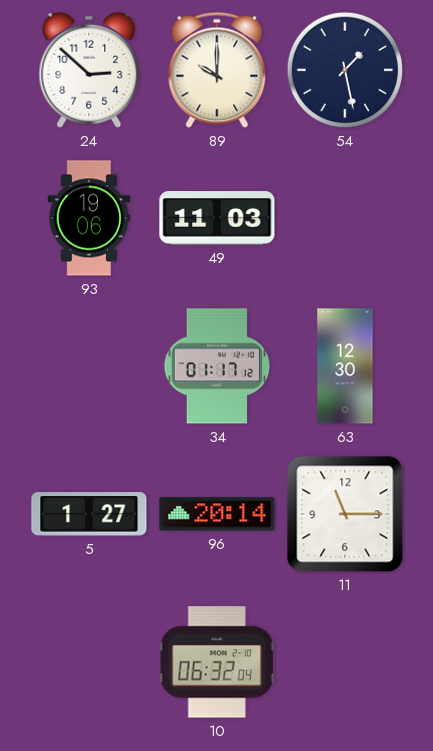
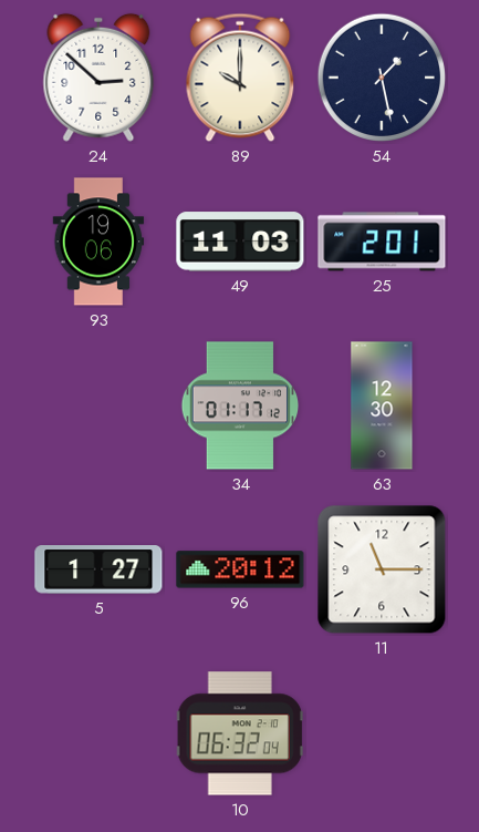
25: none -> 2:01
96: 20:14 -> 20:12
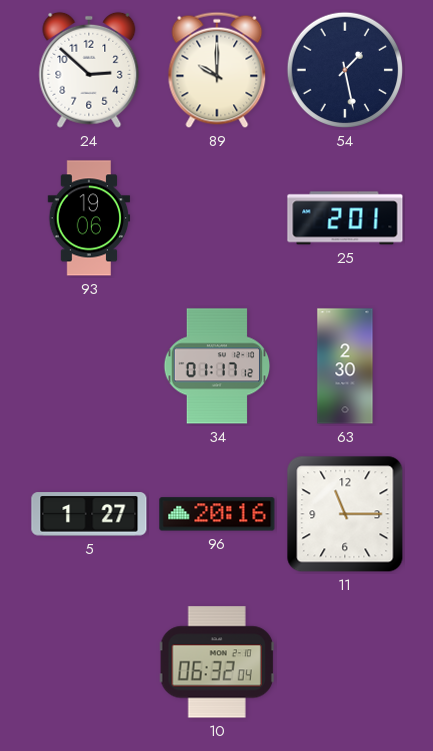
49: 11:03 -> none
63: 12:30 -> 2:30
96: 20:12 -> 20:16
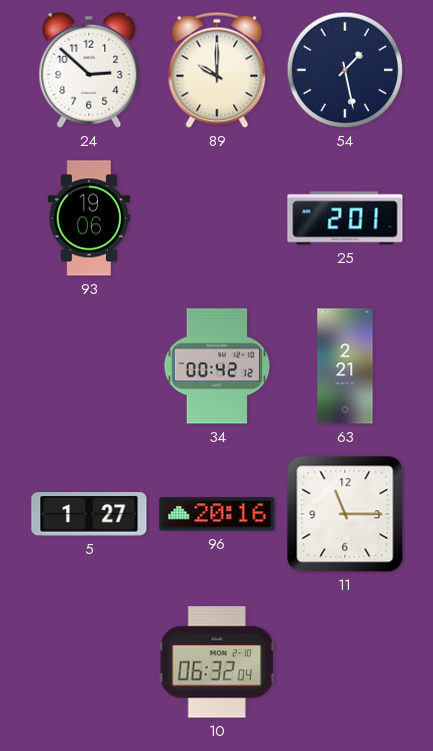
34: 01:17 -> 00:42
63: 2:30 -> 2:21
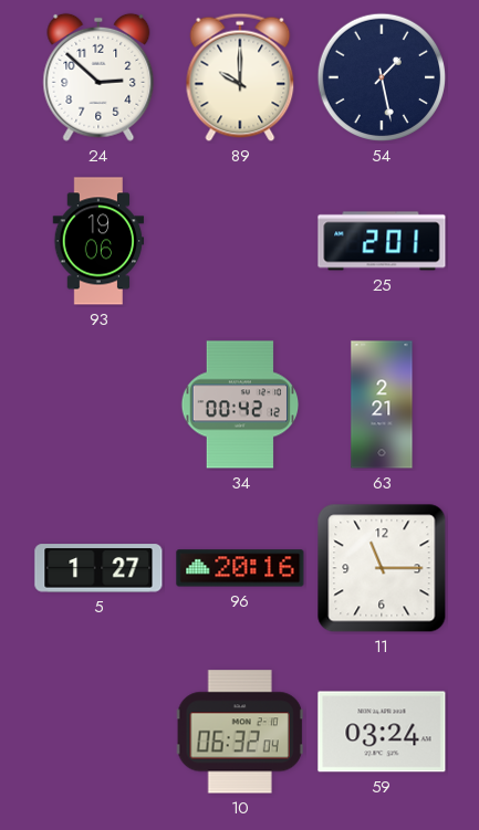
59: none -> 03:24
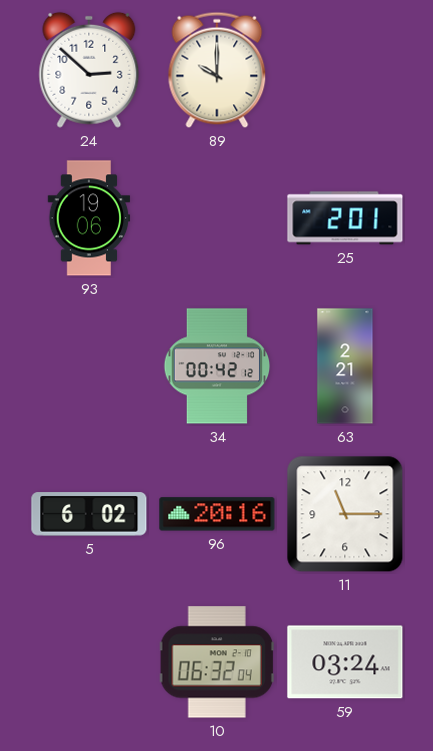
54: 1:28 -> none
5: 1:27 -> 6:02
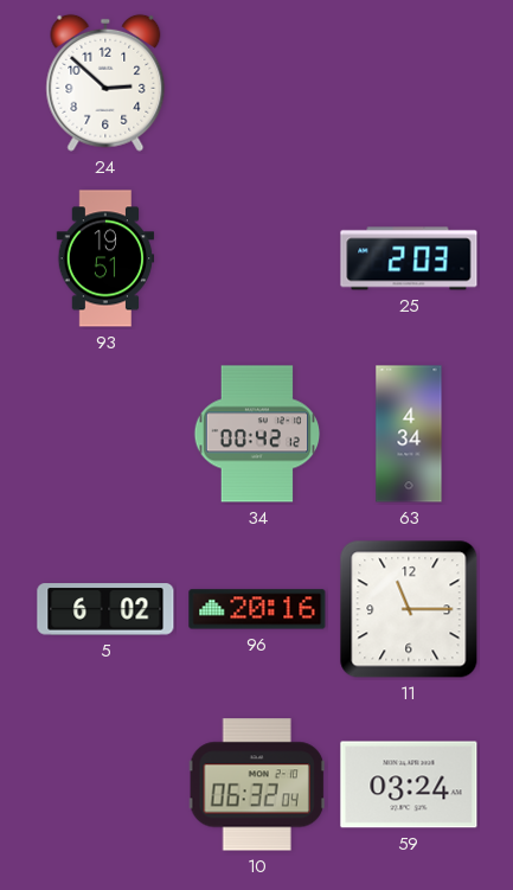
89: 10:00 -> none
93: 19:06 -> 19:51
25: 2:01 -> 2:03
63: 2:21 -> 4:34
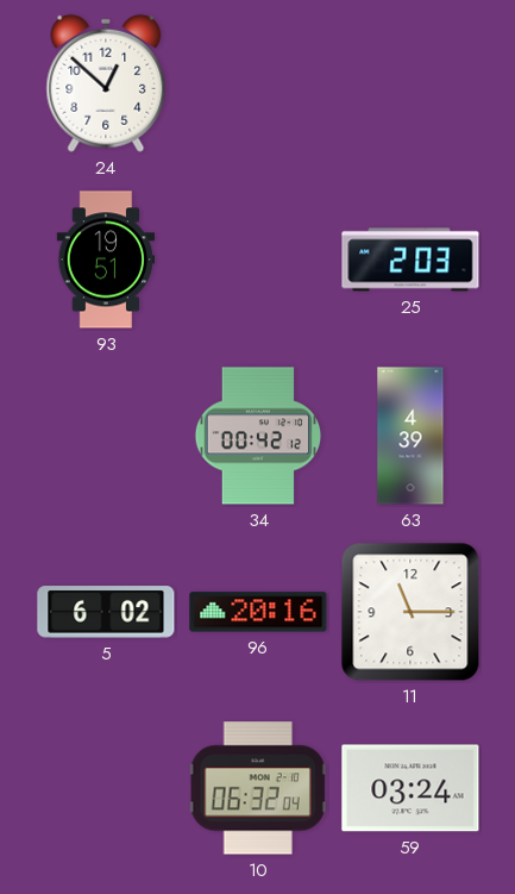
24: 2:52 -> 12:52
63: 4:34 -> 4:39
